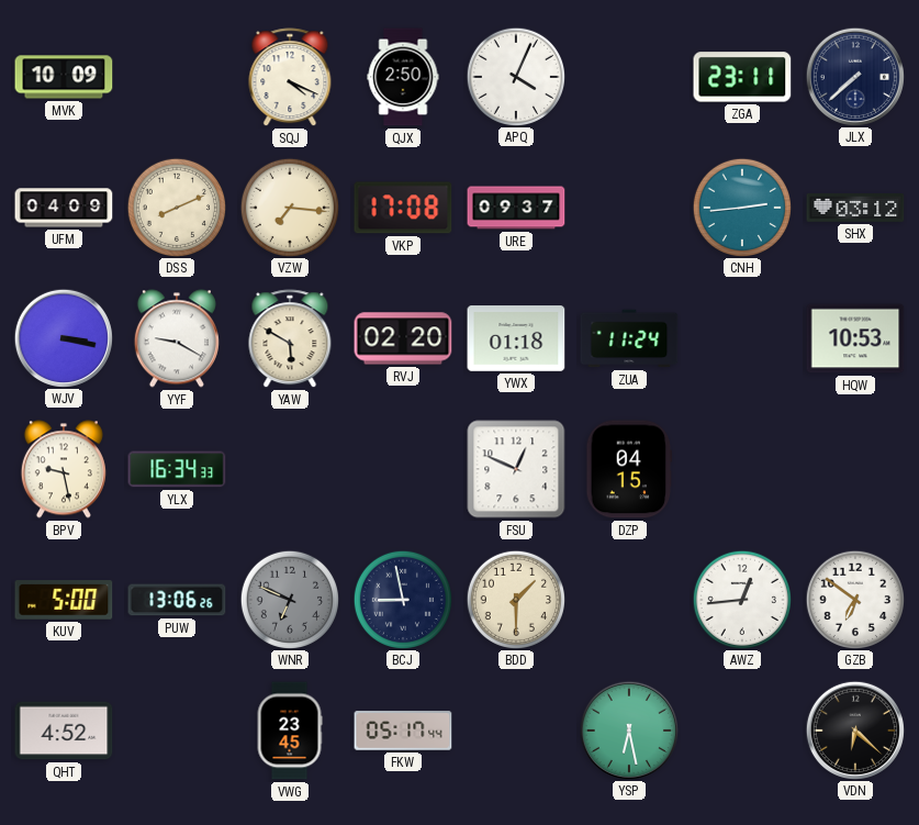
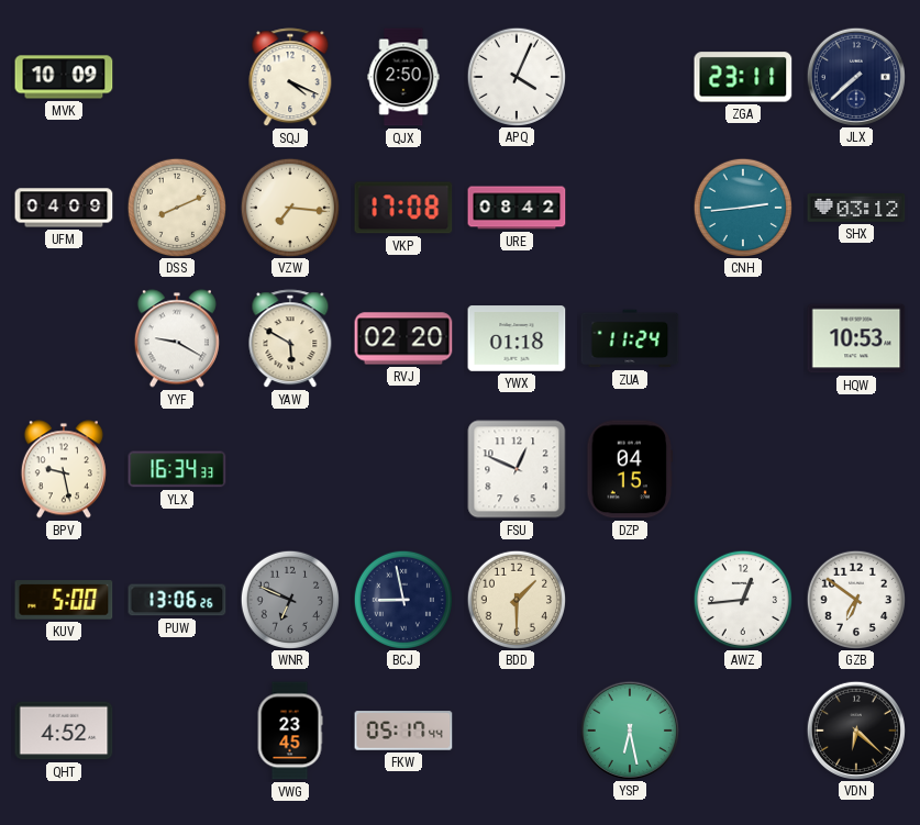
URE: 09:37 -> 08:42
WJV: 3:17 -> none
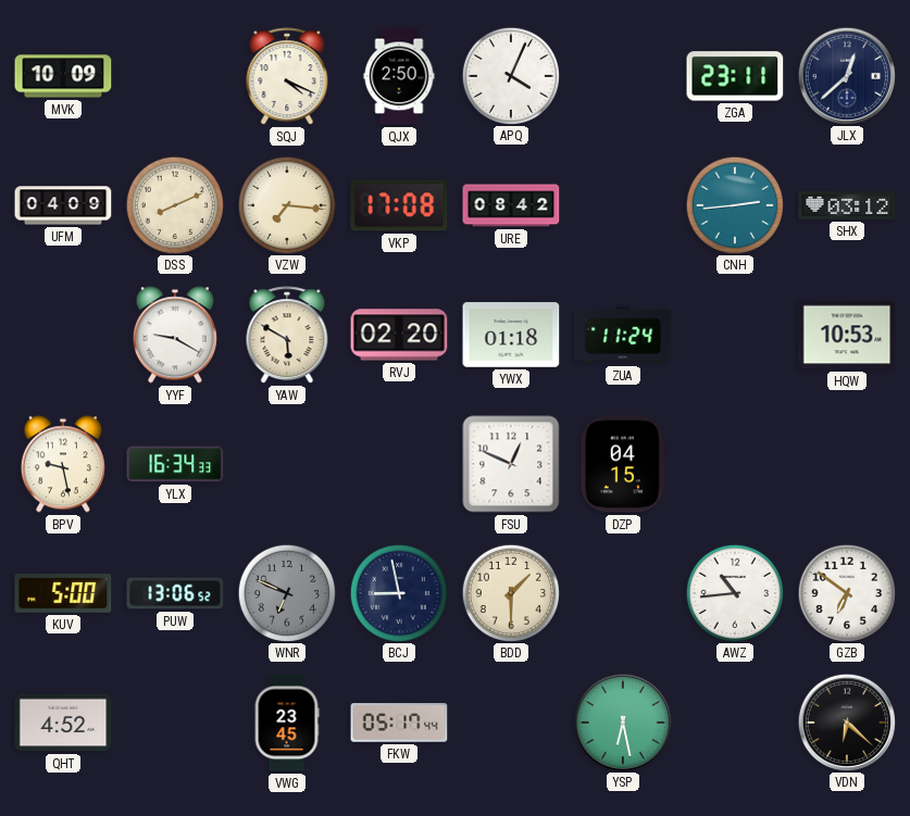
JLX: 7:38 -> 12:38
PUW: 13:06:26 -> 13:06:52
AWZ: 12:44 -> 10:44
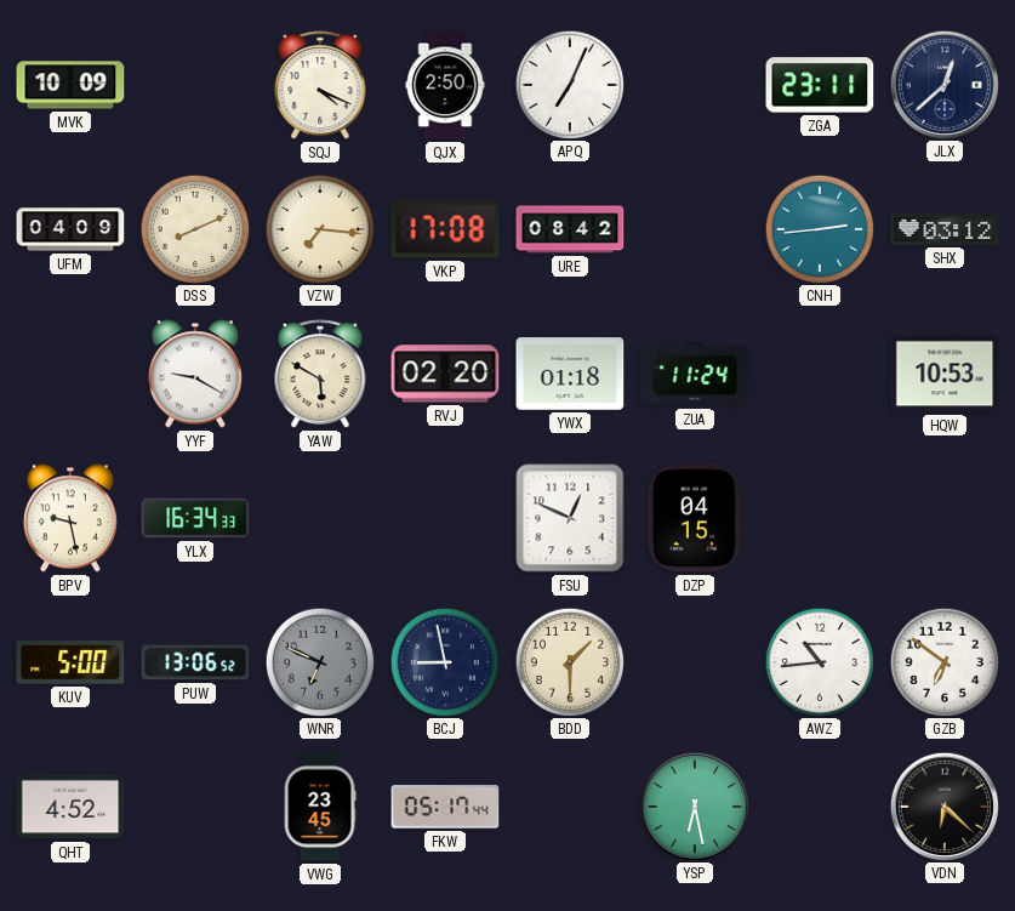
APQ: 4:04 -> 7:04
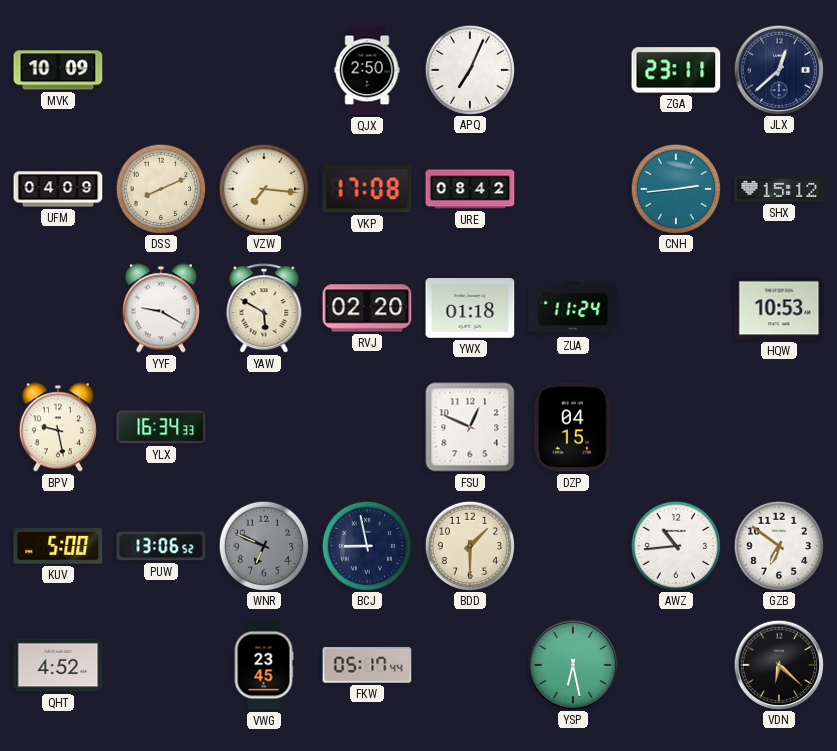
SQJ: 4:19 -> none
SHX: 03:12 -> 15:12
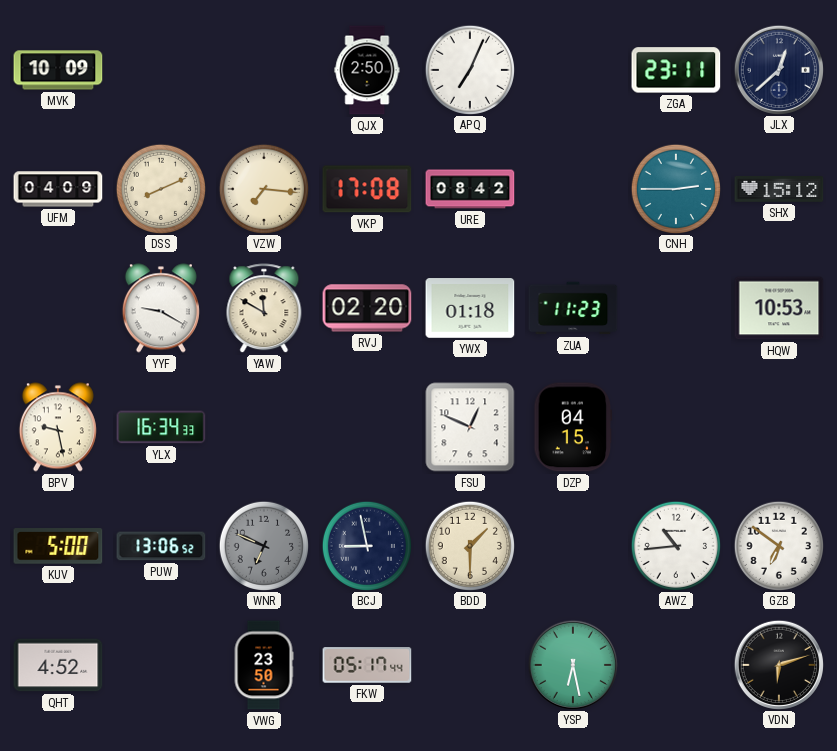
CNH: 2:44 -> 2:45
YAW: 5:50 -> 11:50
ZUA: 11:24 -> 11:23
VWG: 23:45 -> 23:50
VDN: 6:22 -> 6:12
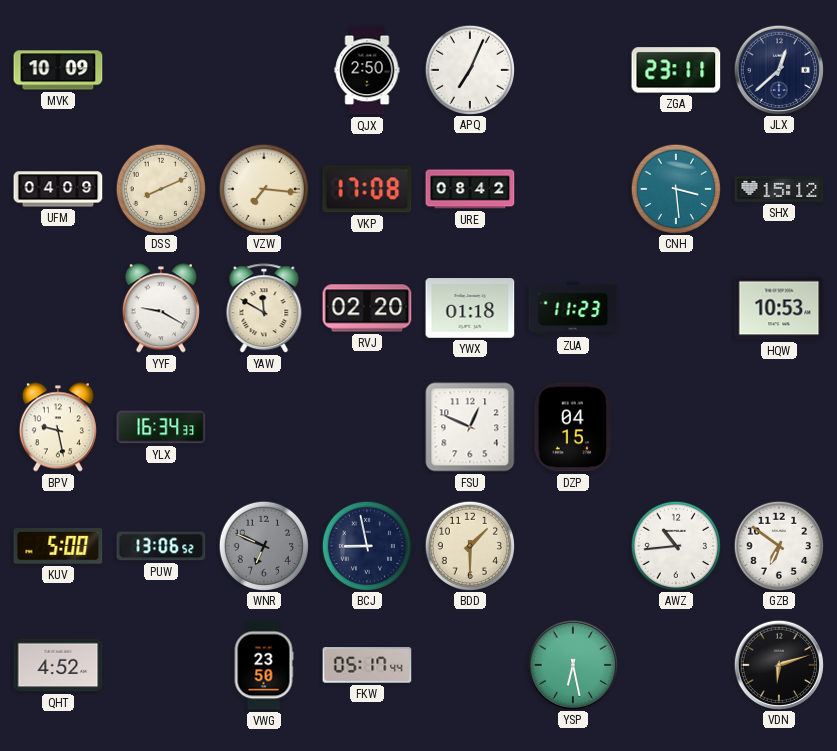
CNH: 2:45 -> 3:29
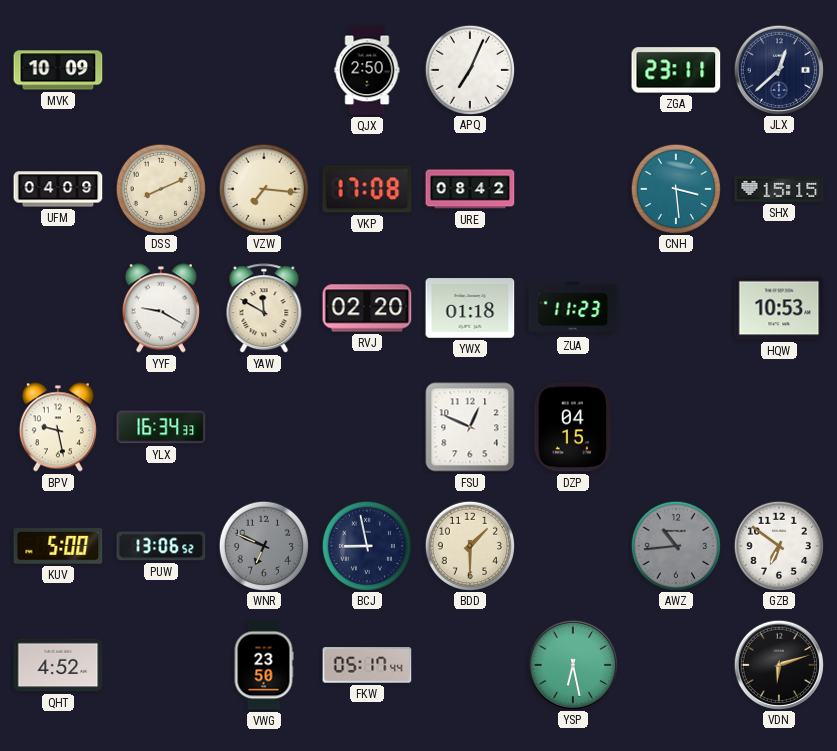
SHX: 15:12 -> 15:15
AWZ dial: white -> grey
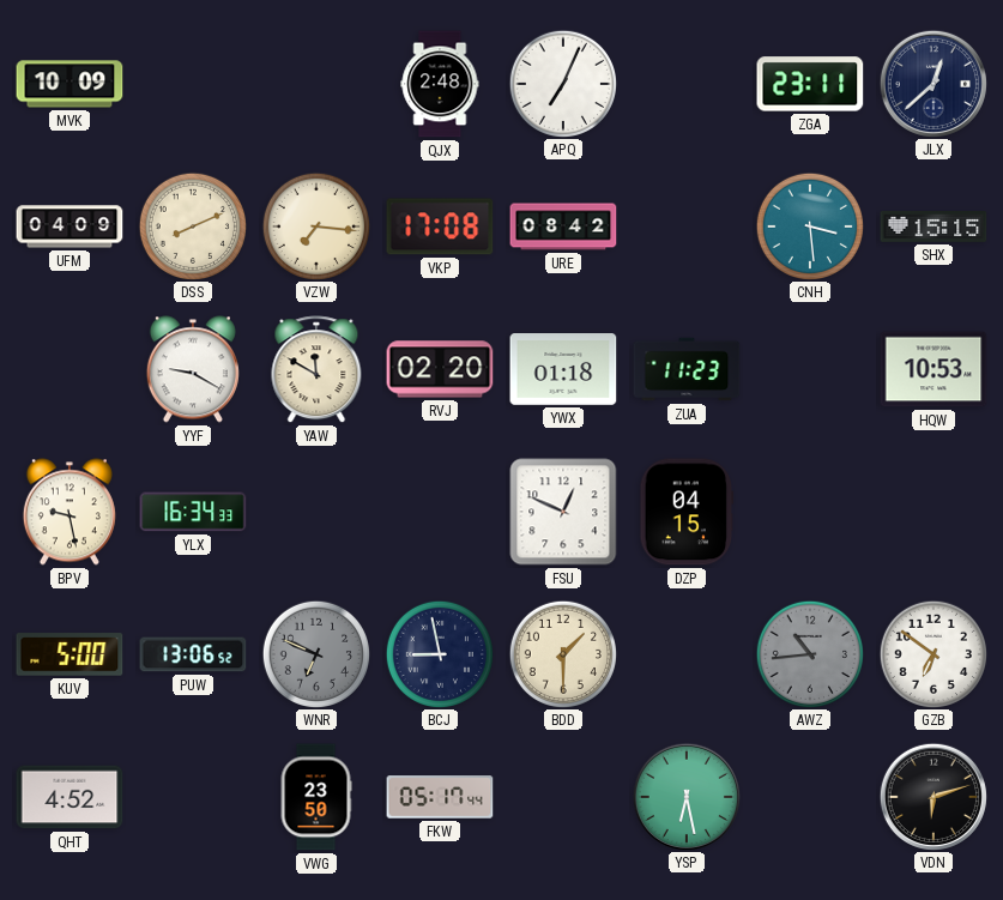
QJX: 2:50 -> 2:48
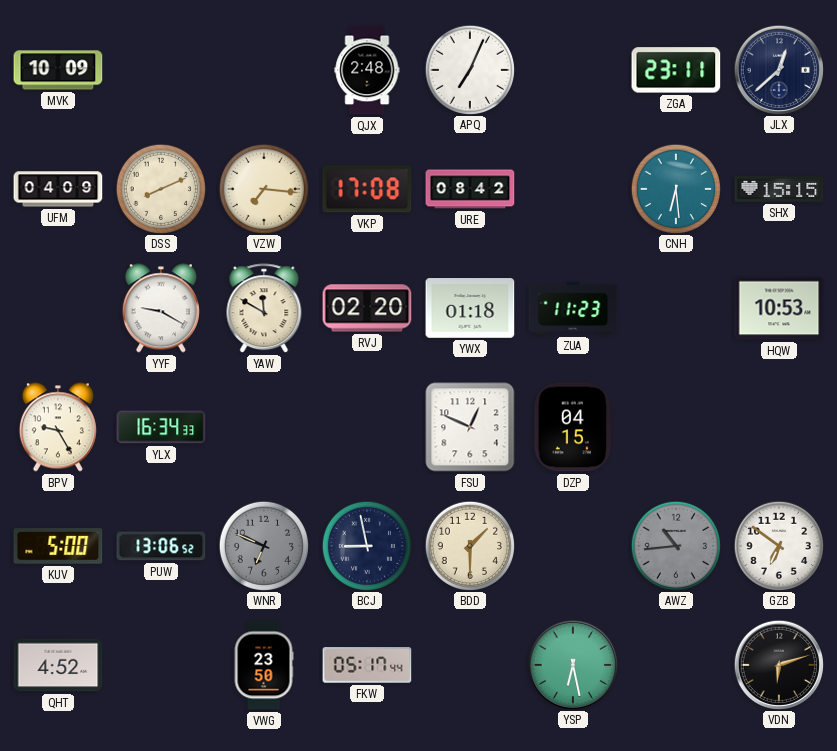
CNH: 3:29 -> 6:29
BPV: 9:28 -> 9:25
